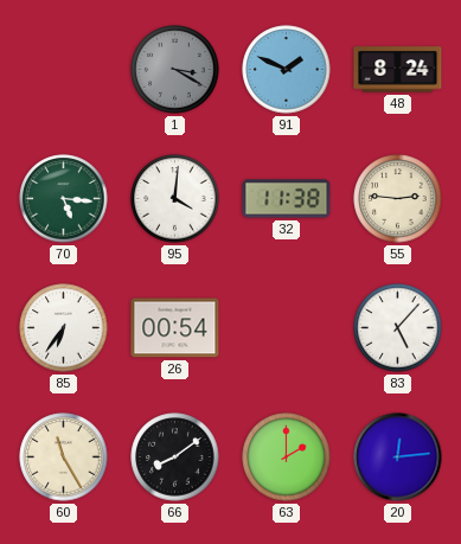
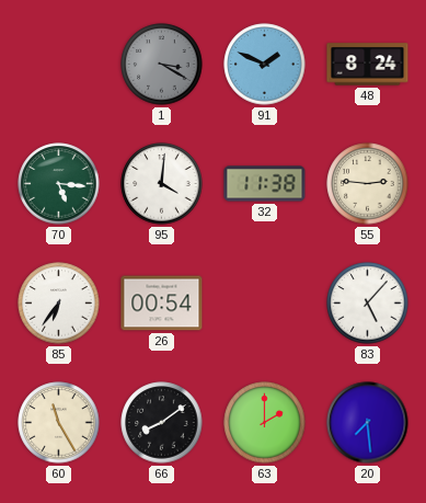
20: 12:14 -> 7:29
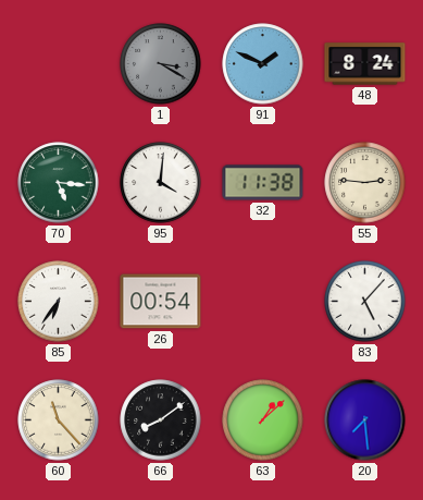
60: 11:25 -> 11:23
63: 2:00 -> 1:08
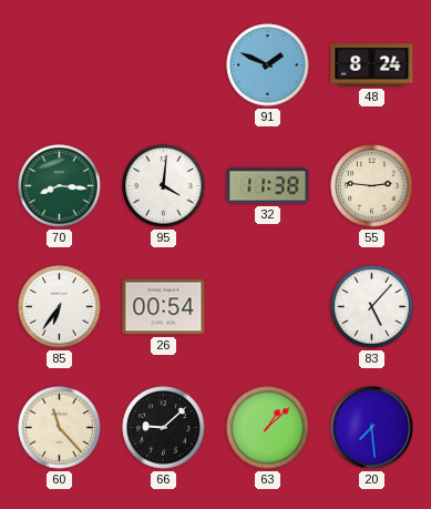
1: 3:20 -> none
70: 5:16 -> 8:16
66: 8:09 -> 9:08
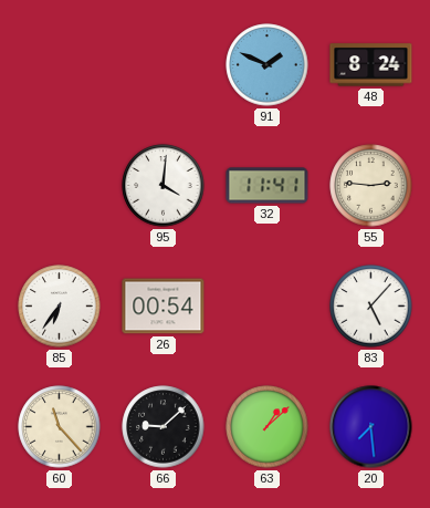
70: 8:16 -> none
32: 11:38 -> 11:41
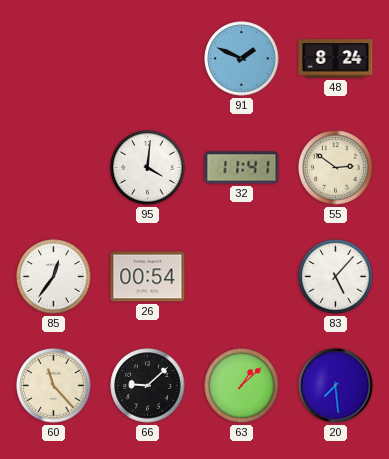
55: 2:46 -> 2:51
85: 6:36 -> 12:36
